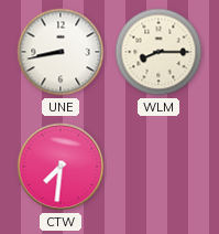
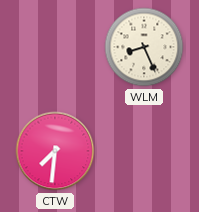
UNE: 8:43 -> none
WLM: 8:15 -> 8:26
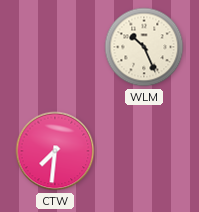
WLM: 8:26 -> 10:26
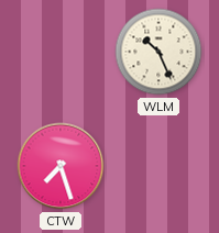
CTW: 7:31 -> 7:27
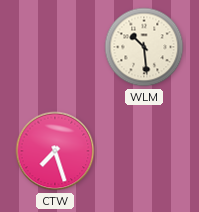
WLM: 10:26 -> 10:29
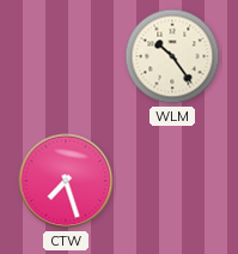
WLM: 10:29 -> 10:24
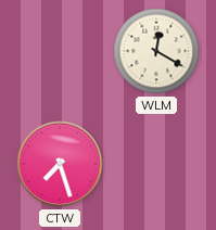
WLM: 10:24 -> 12:20
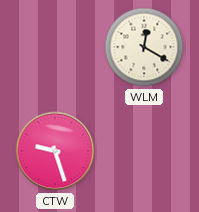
CTW: 7:27 -> 9:27
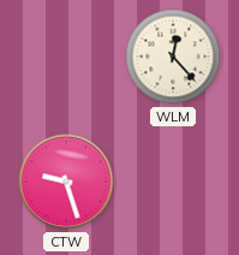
WLM: 12:20 -> 12:23
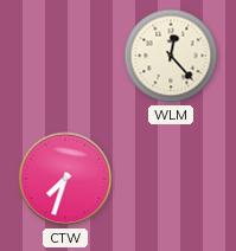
CTW: 9:27 -> 7:33
